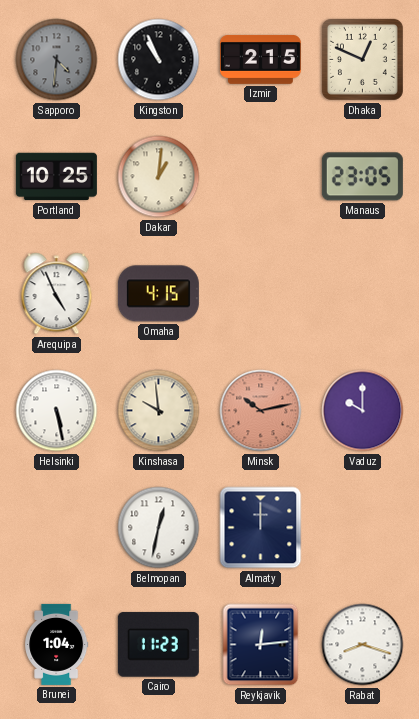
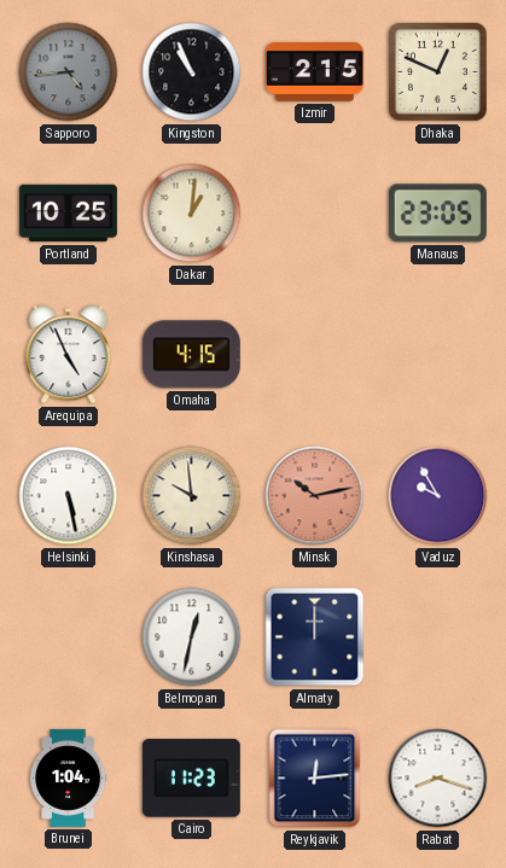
Sapporo: 4:31 -> 4:44
Vaduz: 10:00 -> 9:55
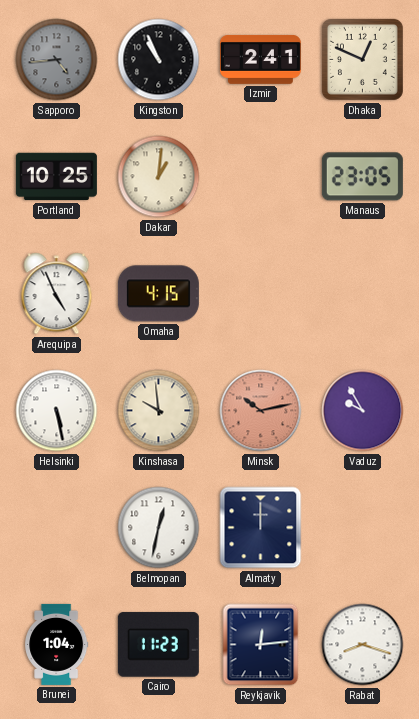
Izmir: 2:15 -> 2:41
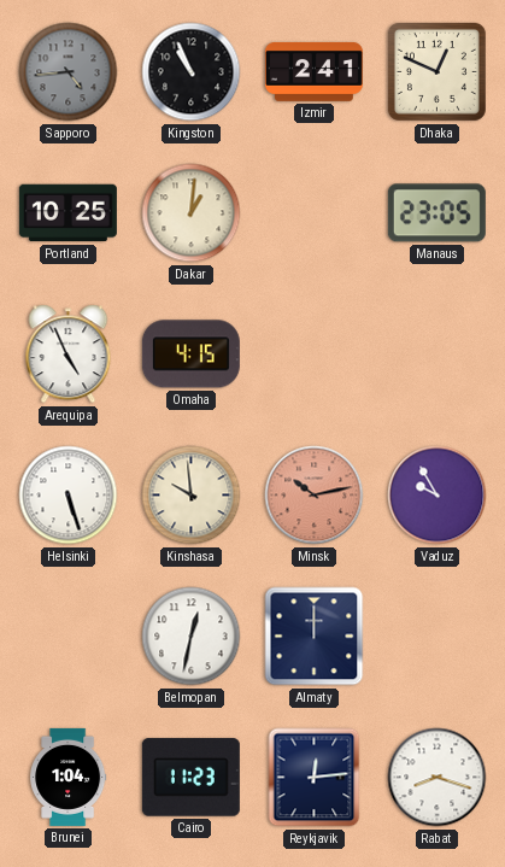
Helsinki: 5:28 -> 5:27
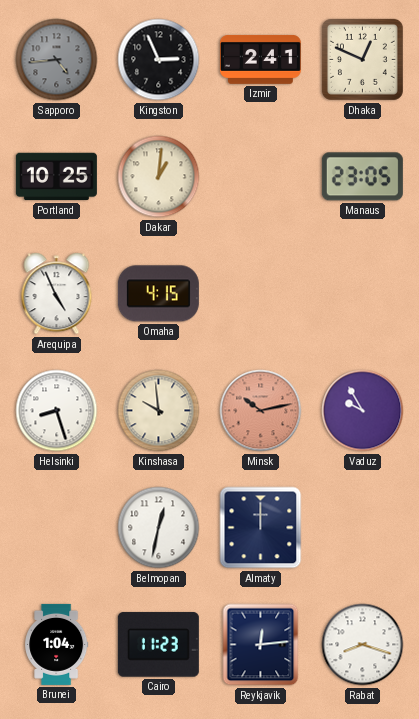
Kingston: 10:56 -> 2:56
Helsinki: 5:27 -> 8:27
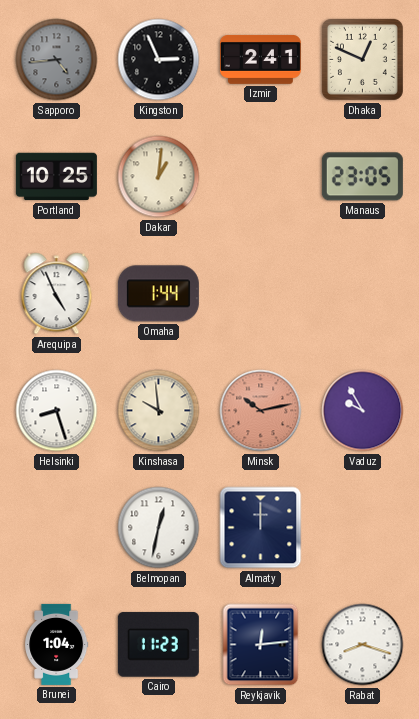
Omaha: 4:15 -> 1:44
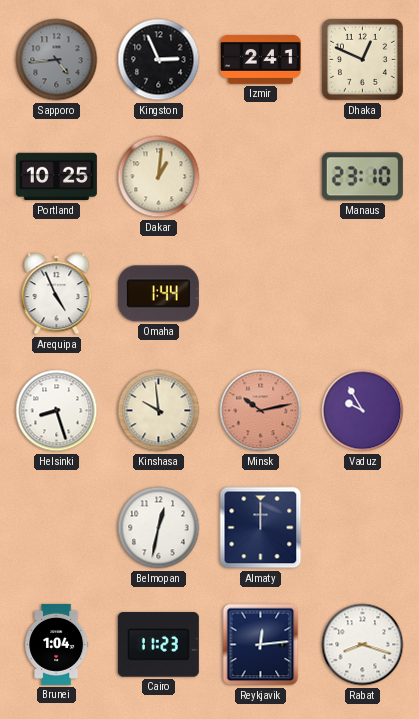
Manaus: 23:05 -> 23:10
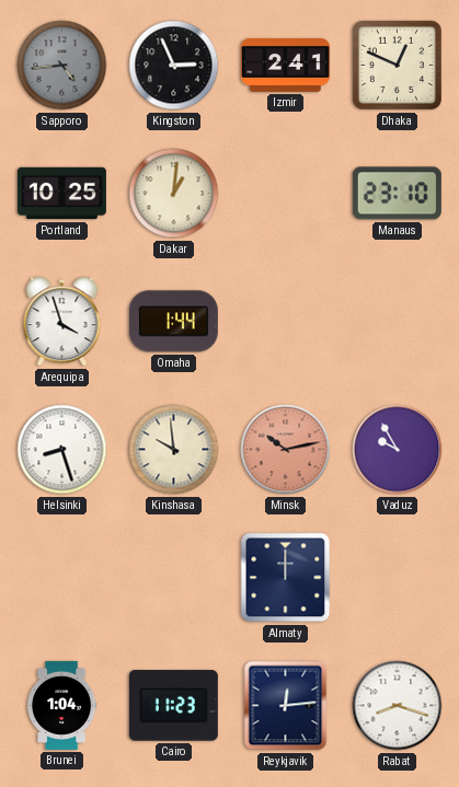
Arequipa: 4:56 -> 3:57
Belmopan: 12:32 -> none
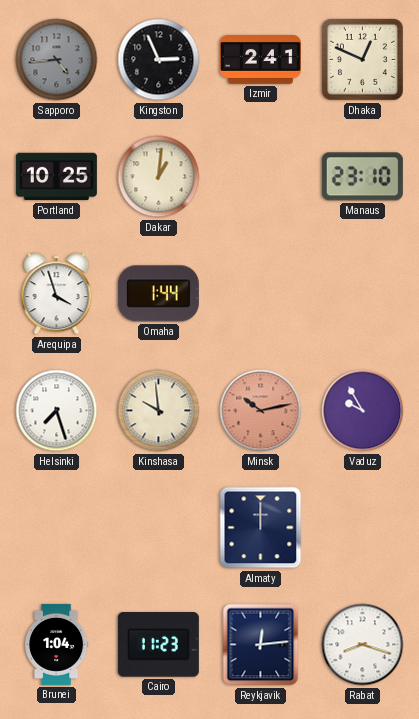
Helsinki: 8:27 -> 7:27
